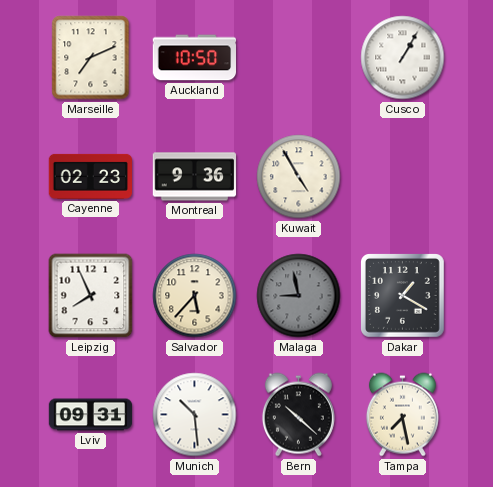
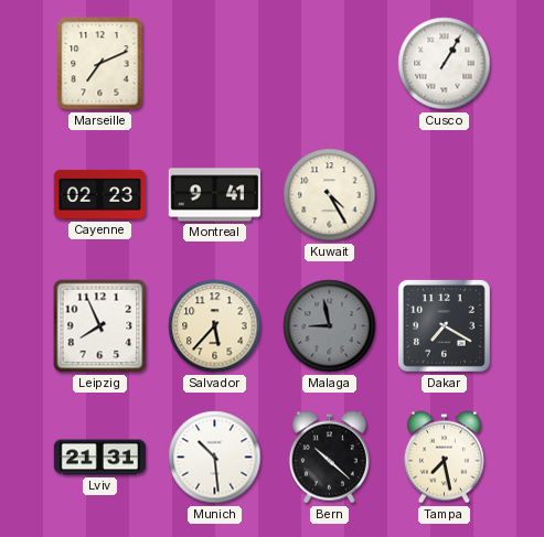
Auckland: 10:50 -> none
Montreal: 9:36 -> 9:41
Kuwait: 4:55 -> 4:25
Dakar: 1:20 -> 7:20
Lviv: 09:31 -> 21:31
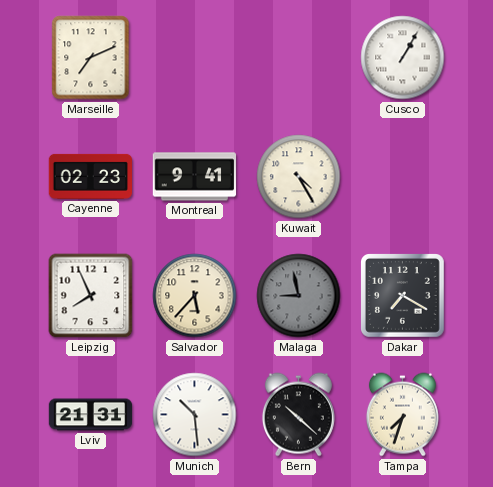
Tampa: 7:28 -> 7:33
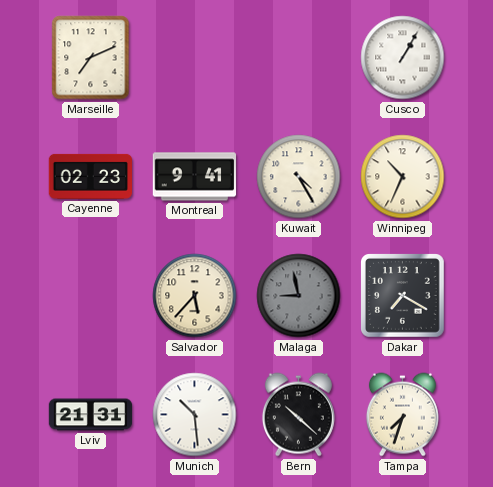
Winnipeg: none -> 10:34
Leipzig: 7:56 -> none
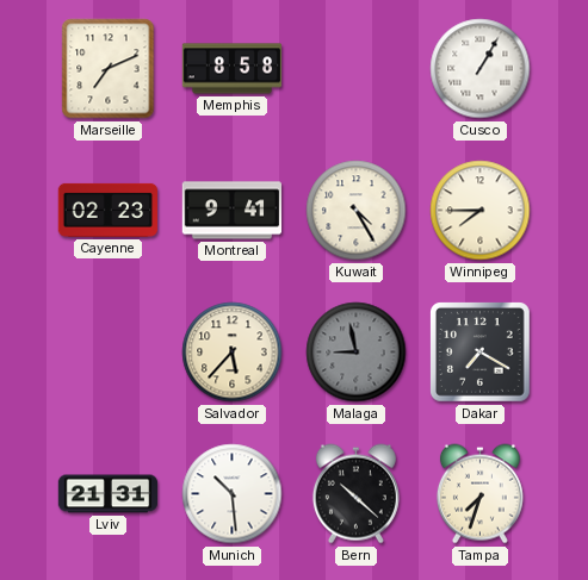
Memphis: none -> 8:58
Winnipeg: 10:34 -> 7:45
